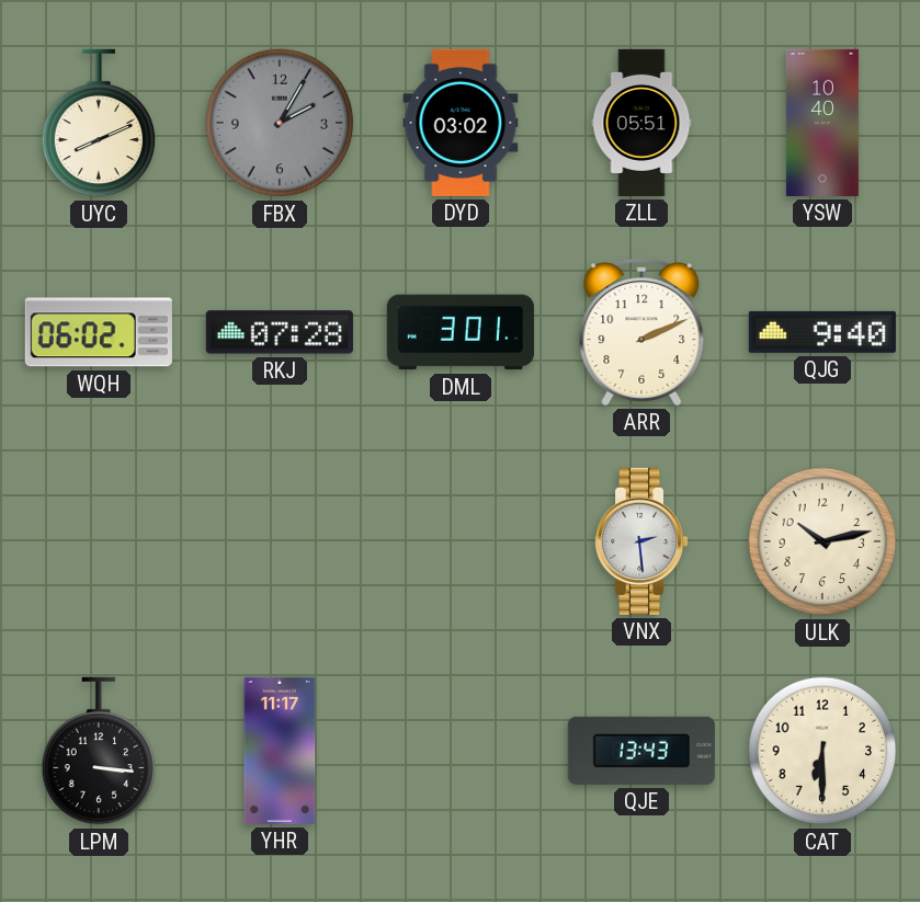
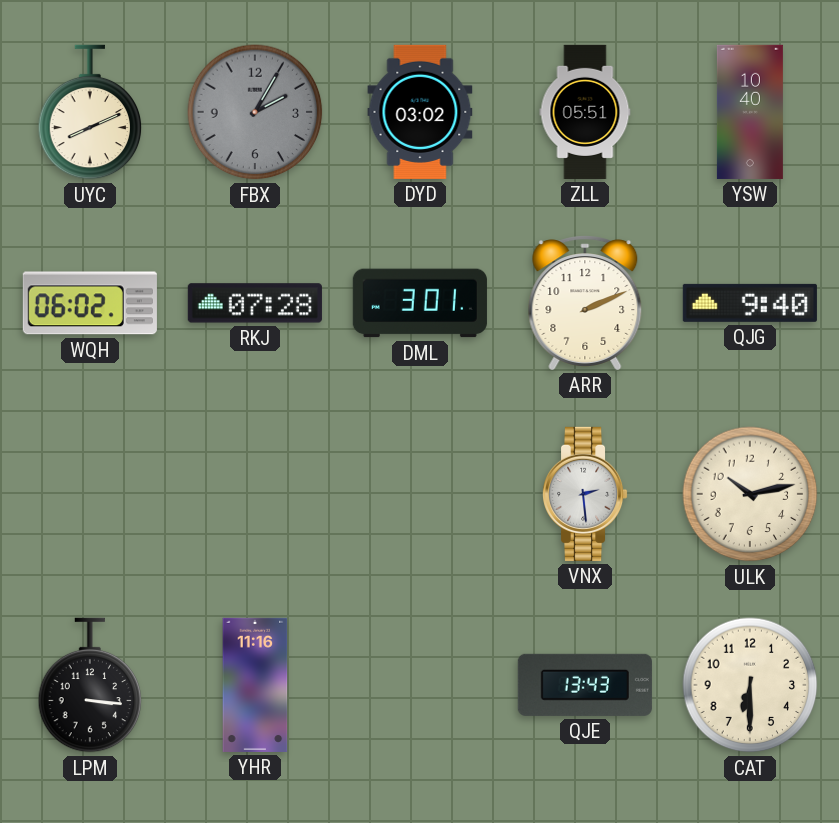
YHR: 11:17 -> 11:16
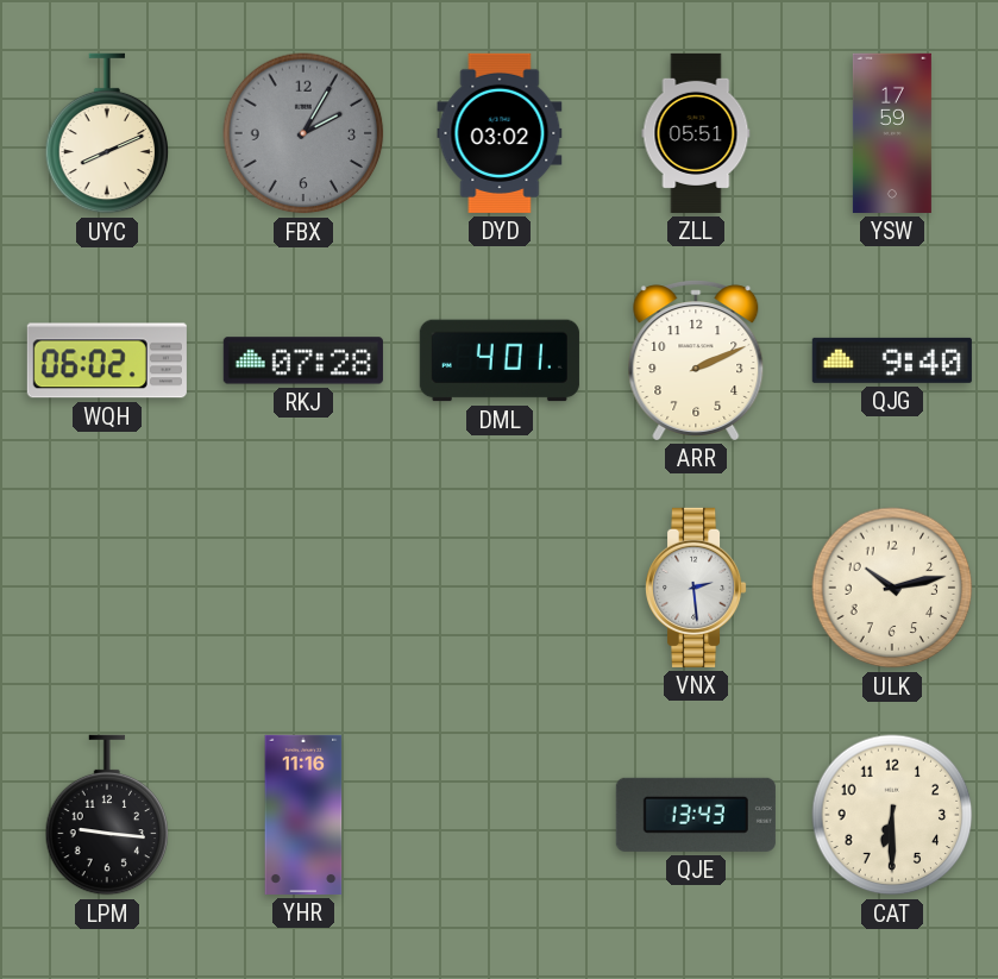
YSW: 10:40 -> 17:59
DML: 3:01 -> 4:01
LPM: 3:16 -> 9:16
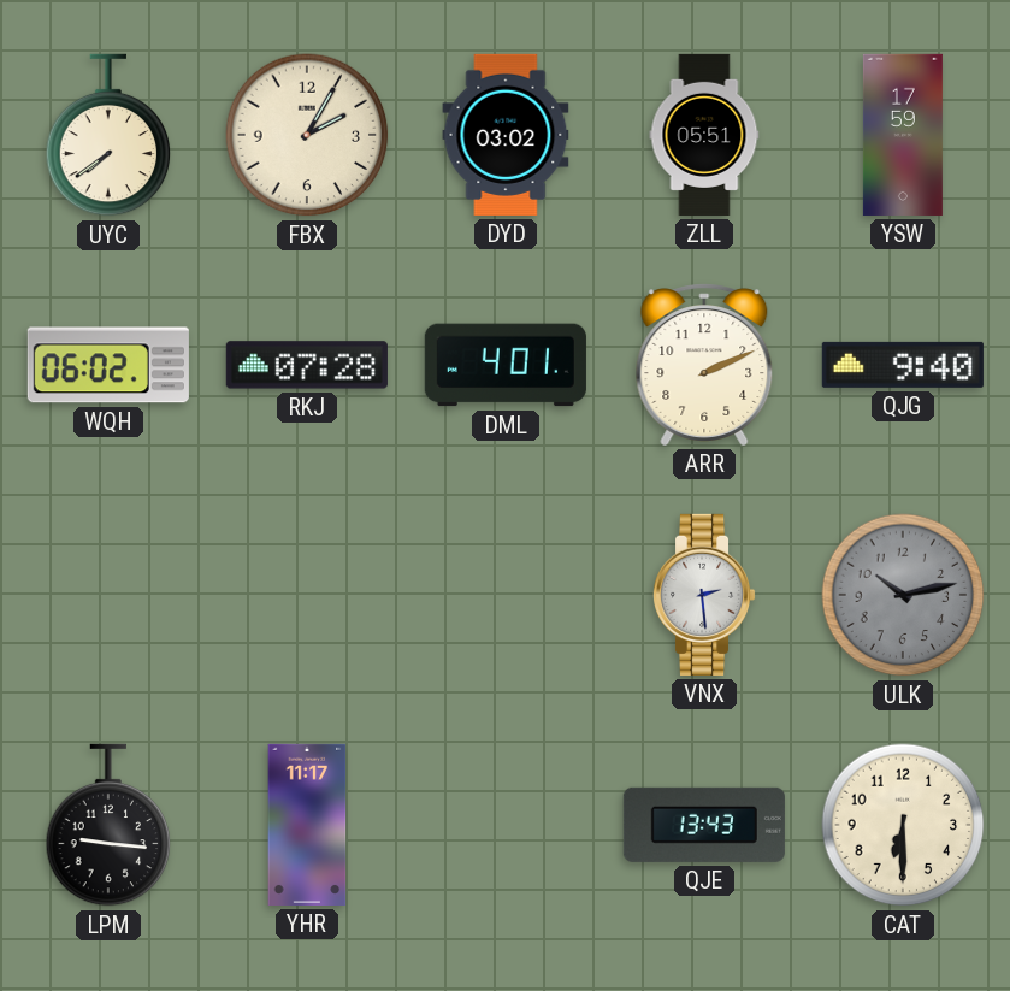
UYC: 8:11 -> 7:39
FBX dial: grey -> cream
ULK dial: cream -> grey
YHR: 11:16 -> 11:17
